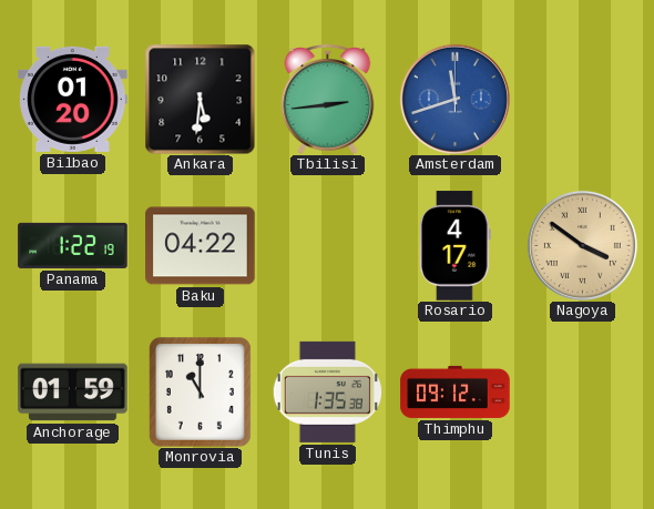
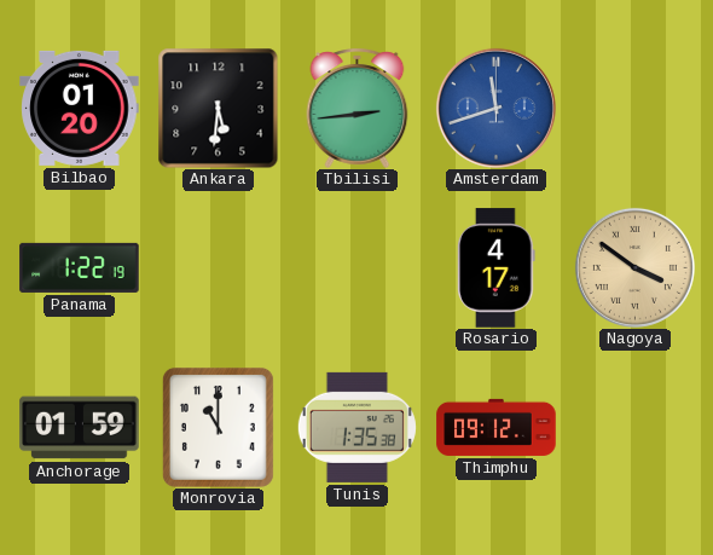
Baku: 04:22 -> none
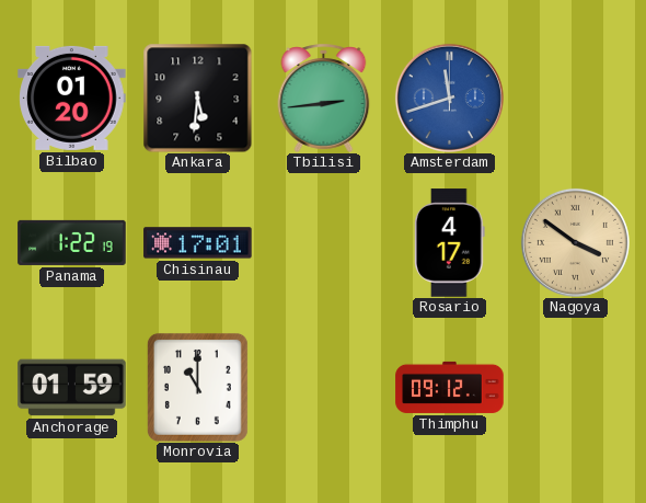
Chisinau: none -> 17:01
Tunis: 1:35 -> none
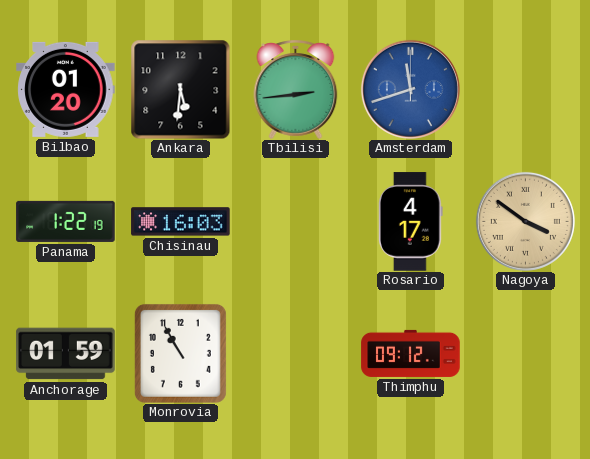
Chisinau: 17:01 -> 16:03
Monrovia: 11:00 -> 10:55
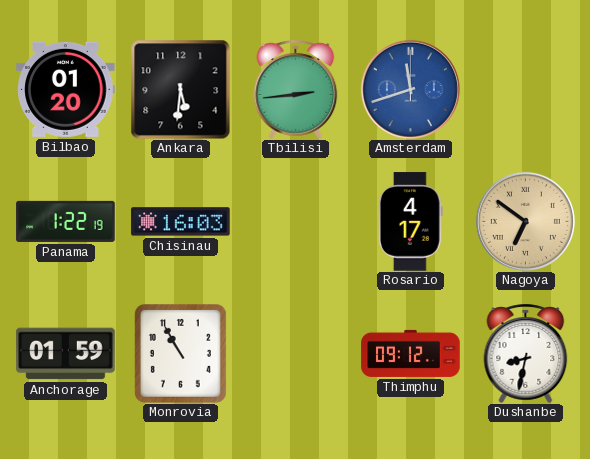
Nagoya: 3:51 -> 6:51
Dushanbe: none -> 8:32
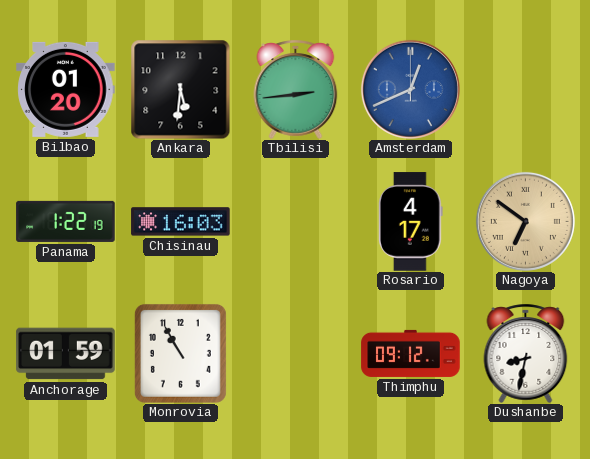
Amsterdam: 11:42 -> 12:41
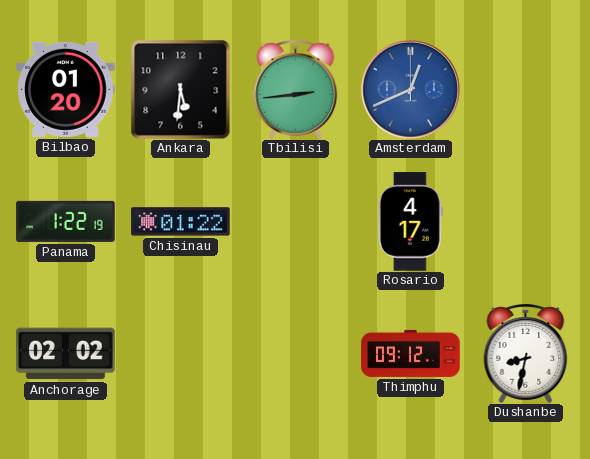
Chisinau: 16:03 -> 01:22
Nagoya: 6:51 -> none
Anchorage: 01:59 -> 02:02
Monrovia: 10:55 -> none
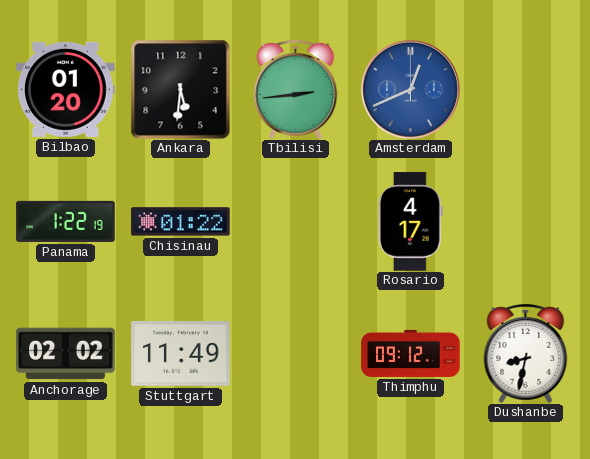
Stuttgart: none -> 11:49
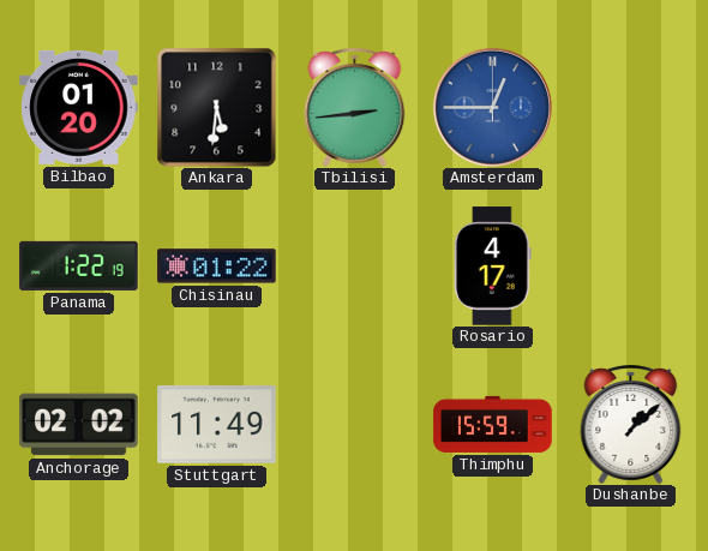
Amsterdam: 12:41 -> 12:45
Thimphu: 09:12 -> 15:59
Dushanbe: 8:32 -> 1:08
